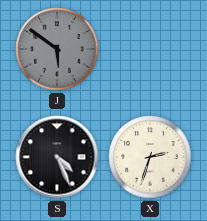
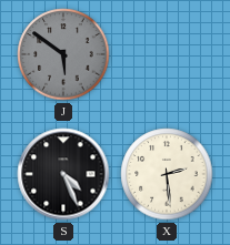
X: 2:33 -> 2:29
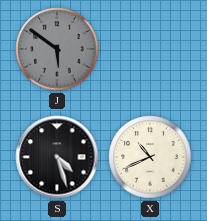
S: 4:26 -> 4:27
X: 2:29 -> 10:41
